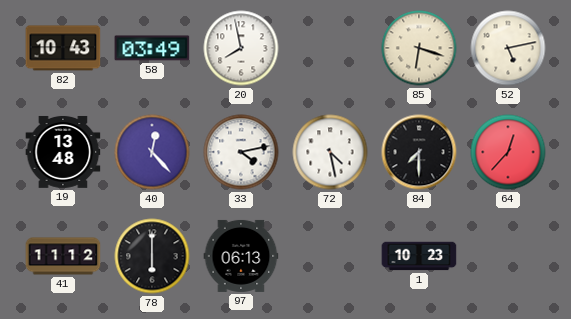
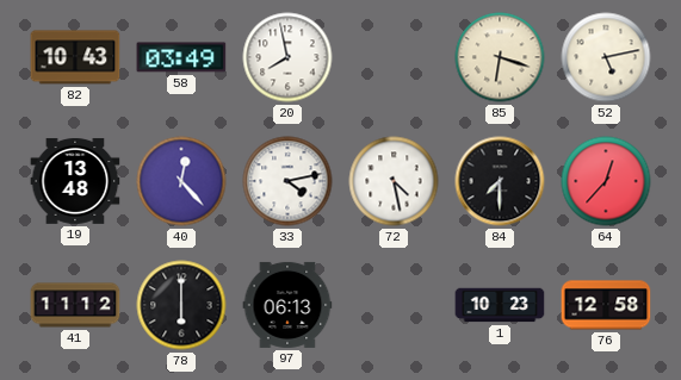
76: none -> 12:58
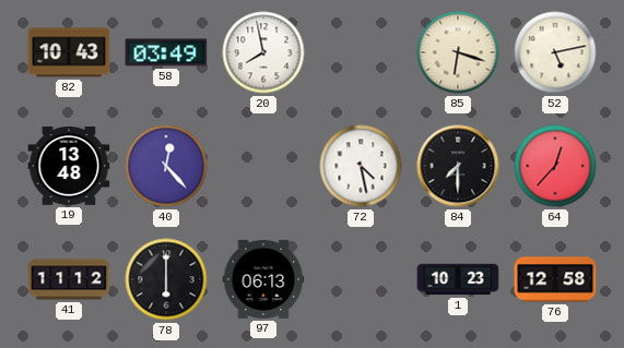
33: 4:13 -> none
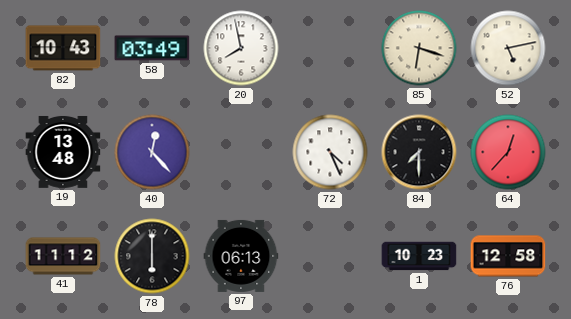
72: 4:28 -> 4:26
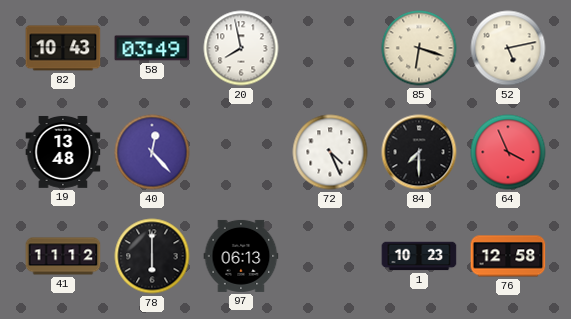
64: 12:37 -> 3:56
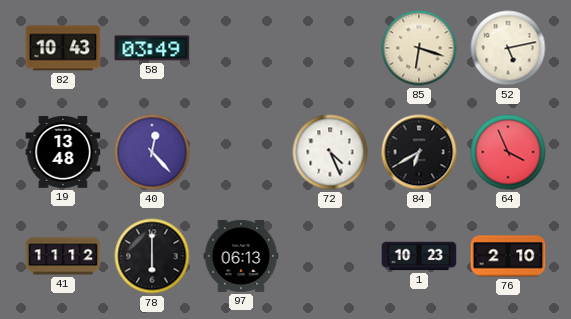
20: 7:58 -> none
84: 7:30 -> 6:40
76: 12:58 -> 2:10
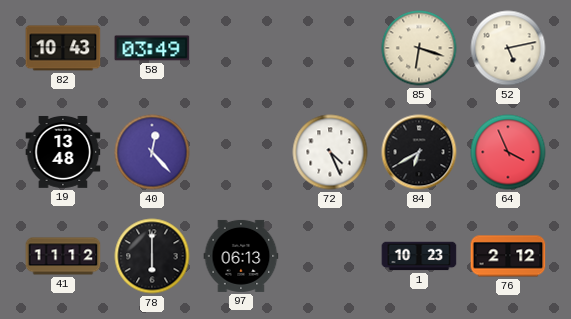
76: 2:10 -> 2:12
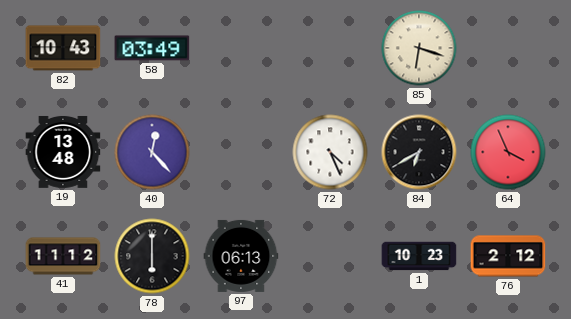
52: 5:13 -> none
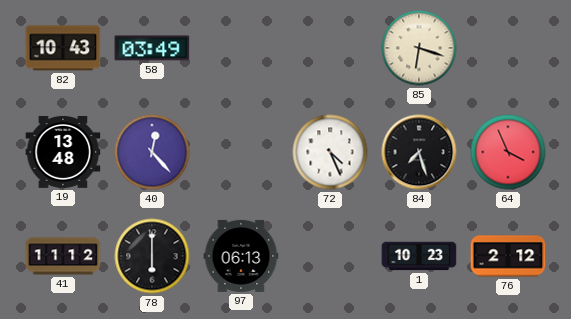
84: 6:40 -> 7:27
